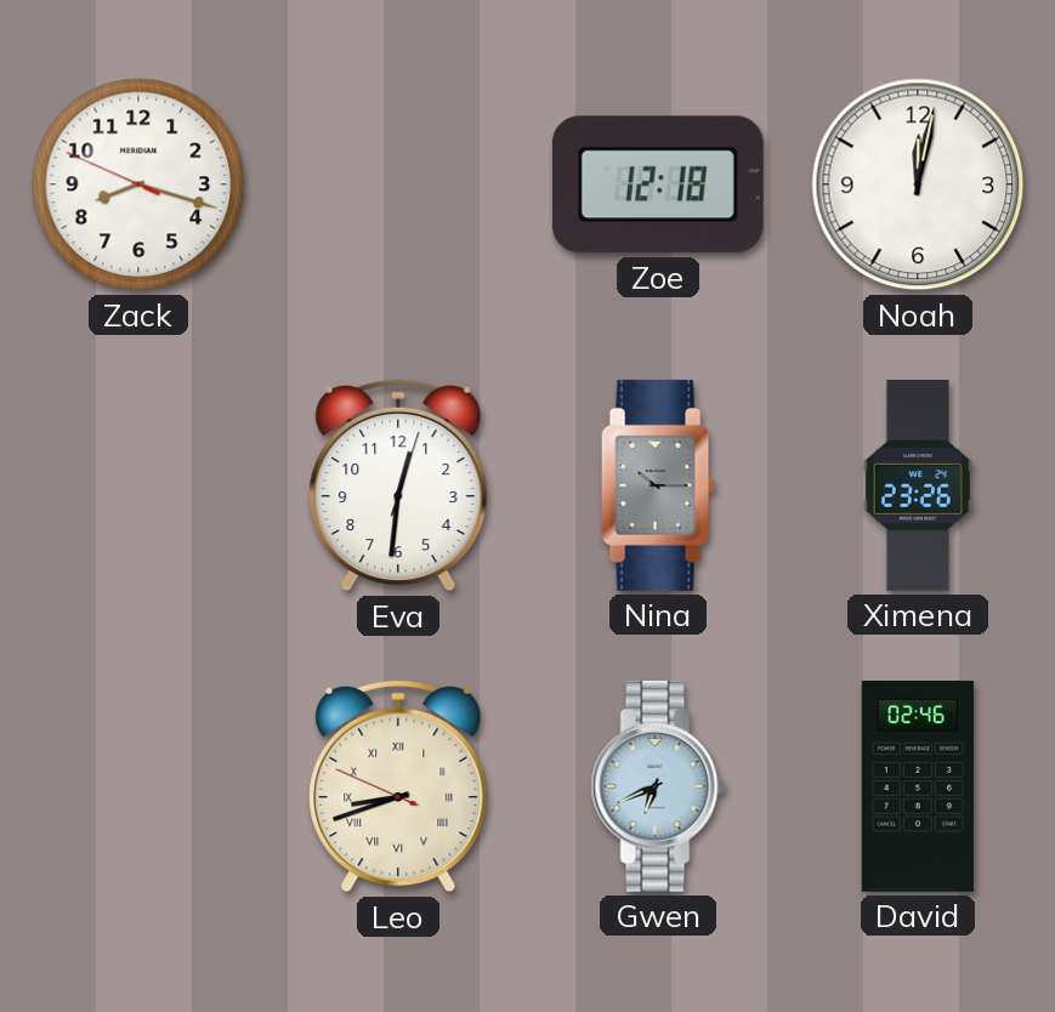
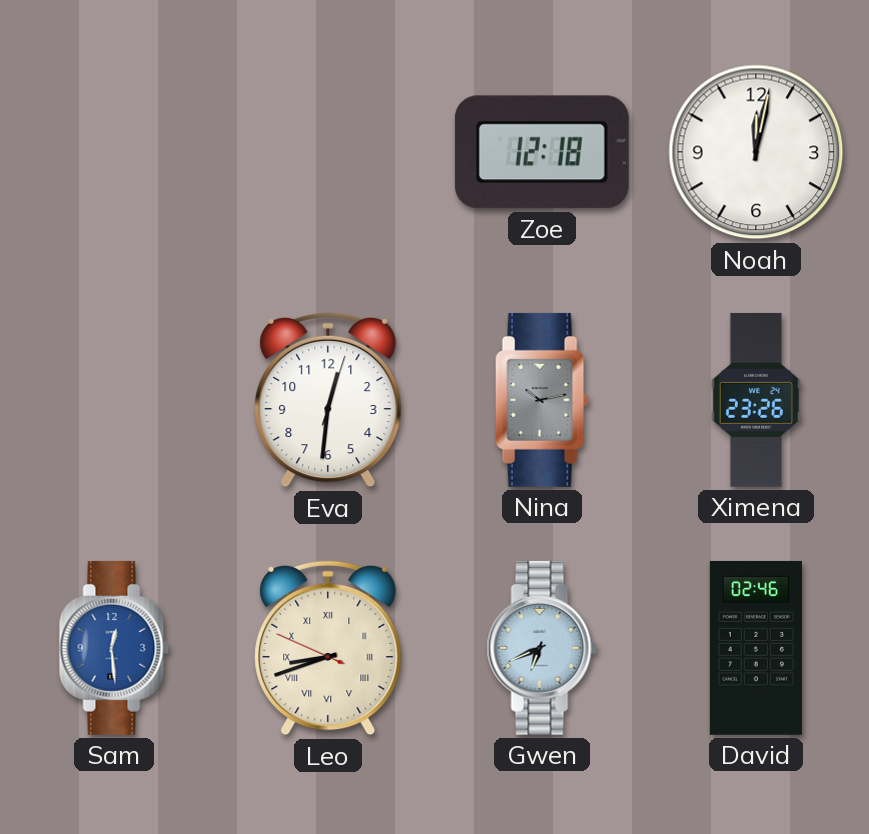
Zack: 8:17 -> none
Nina: 10:15 -> 10:13
Sam: none -> 12:29
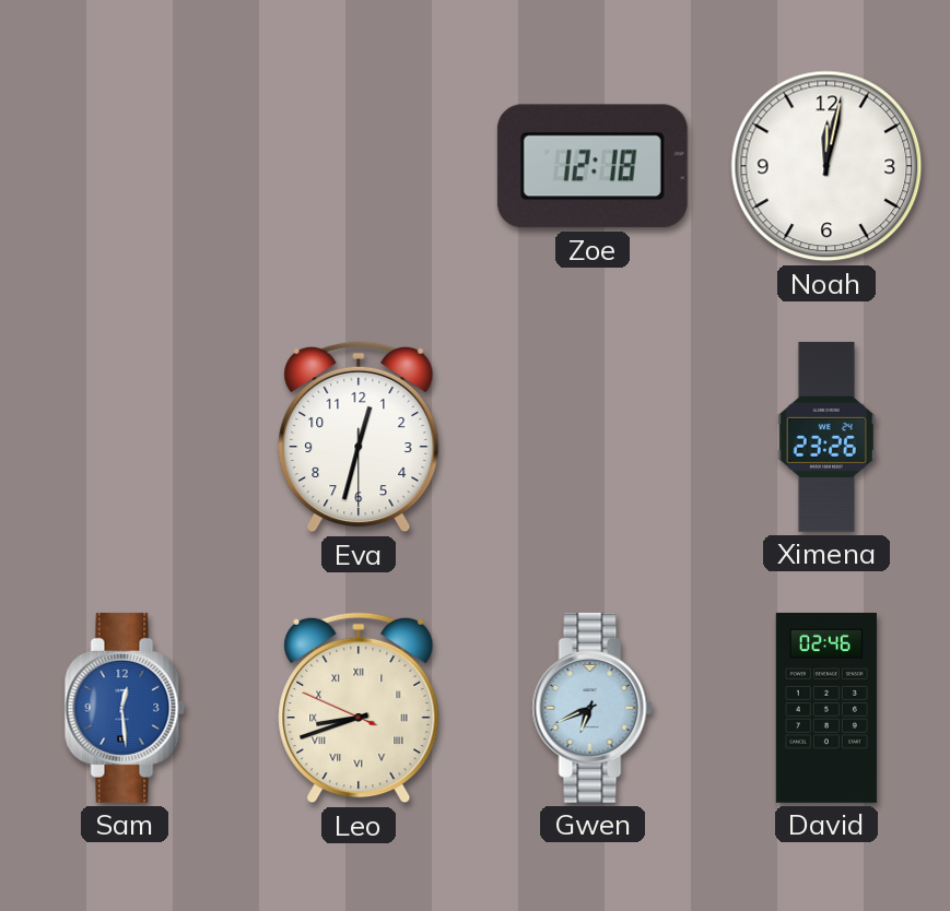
Eva: 12:31 -> 12:32
Nina: 10:13 -> none
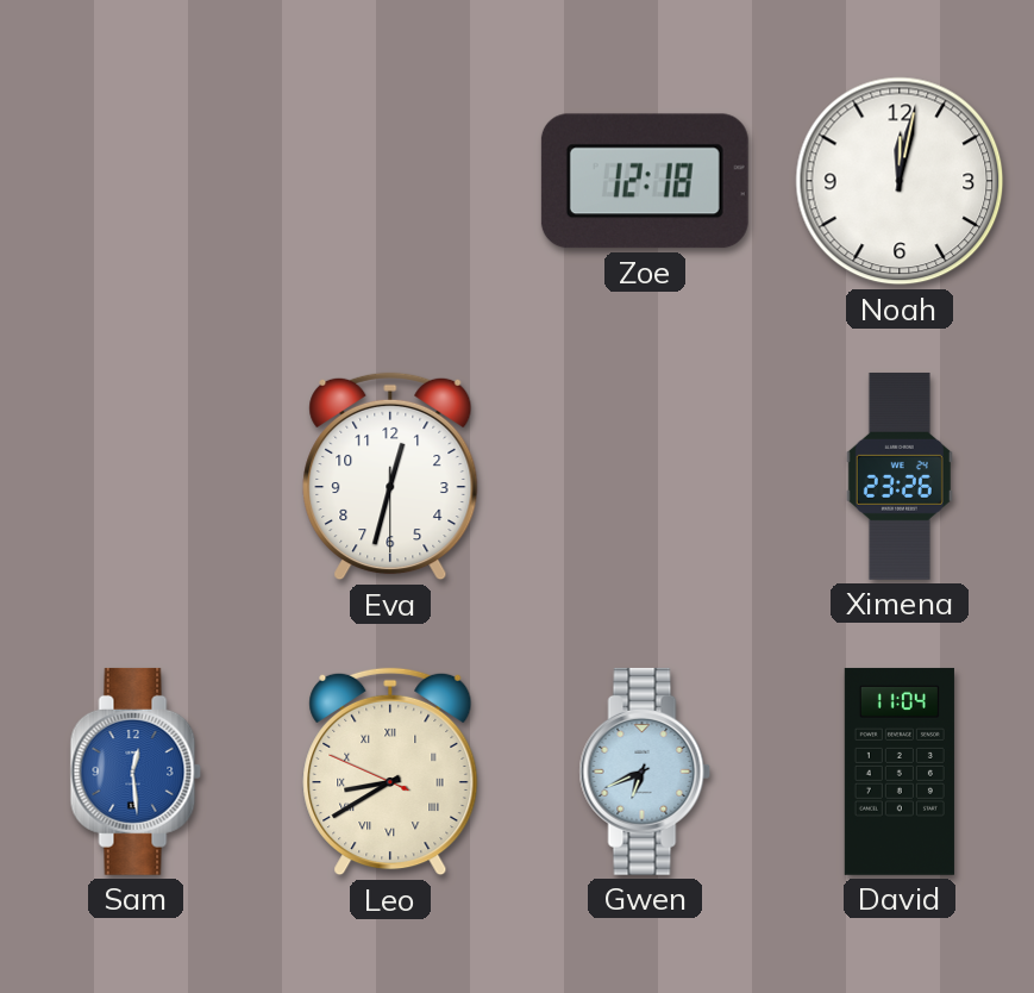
Leo: 8:41 -> 8:39
David: 02:46 -> 11:04
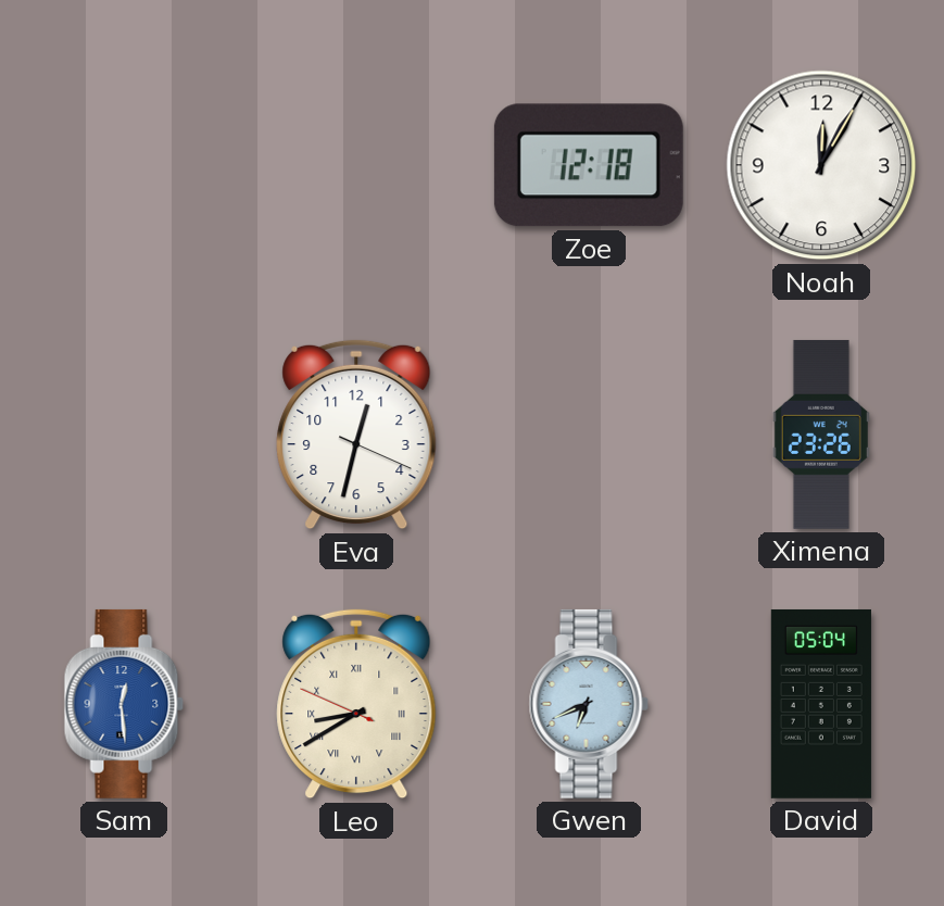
Noah: 12:02 -> 12:05
Eva: 12:32:30 -> 12:32:19
David: 11:04 -> 05:04
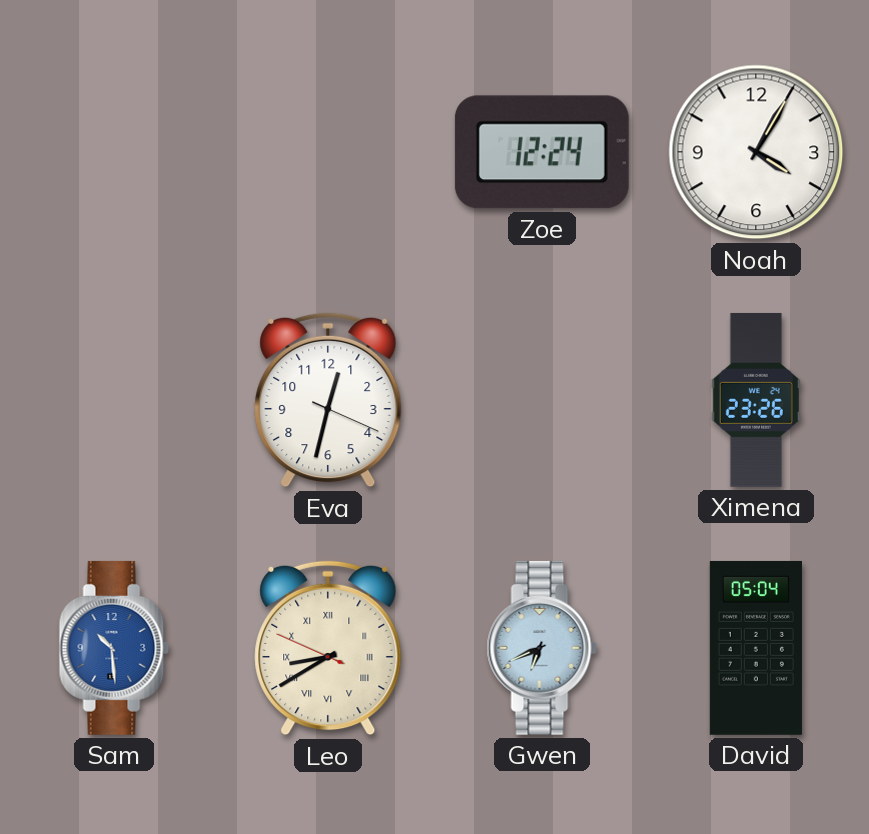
Zoe: 12:18 -> 12:24
Noah: 12:05 -> 4:05
Sam: 12:29 -> 10:29
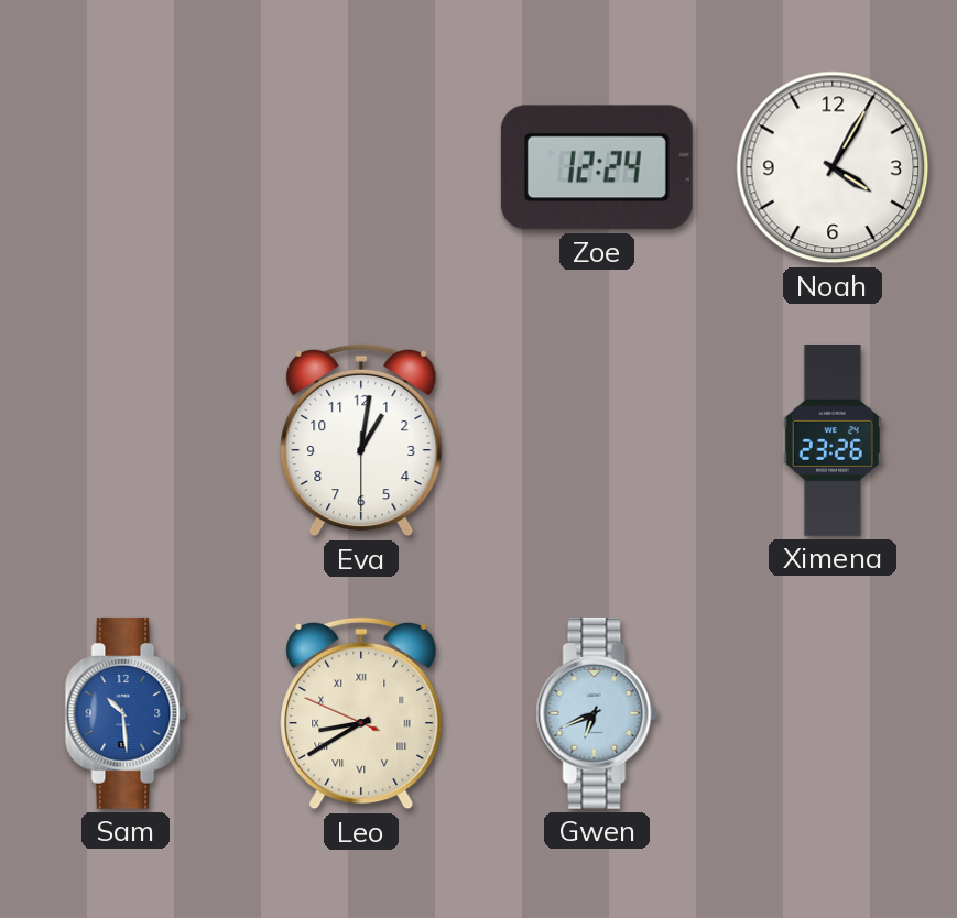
Eva: 12:32 -> 1:01
David: 05:04 -> none
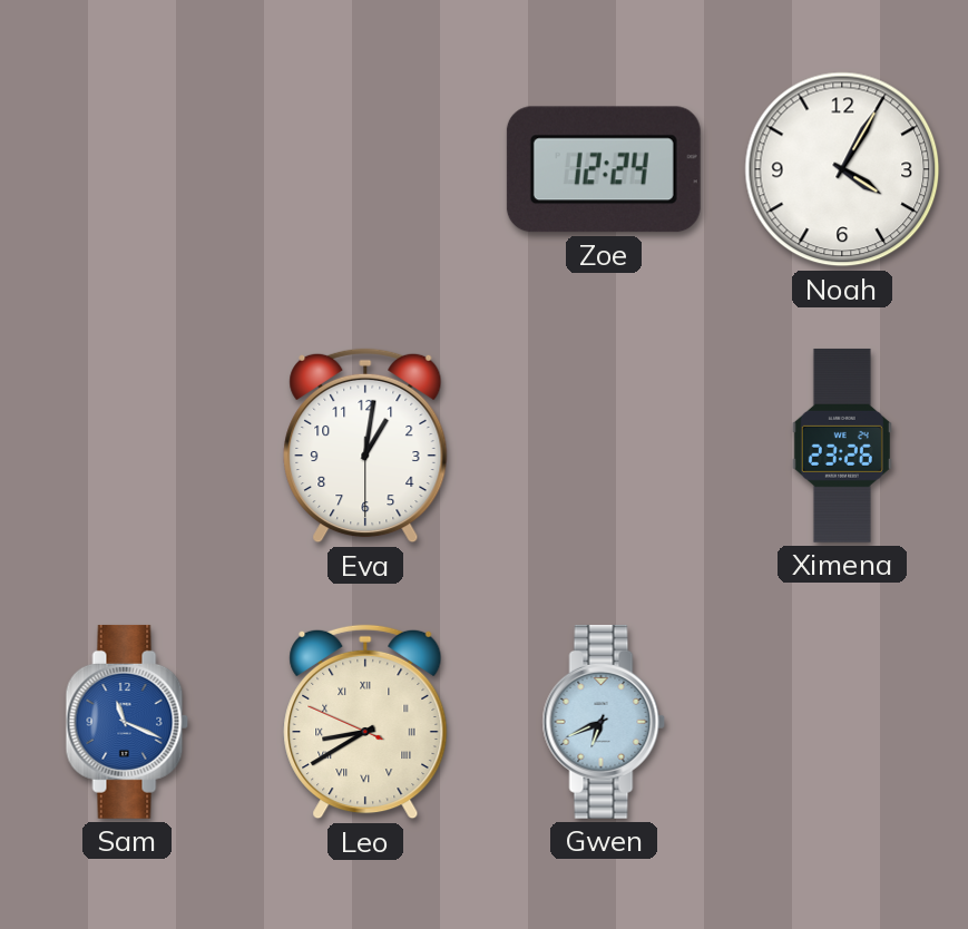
Sam: 10:29 -> 11:19
